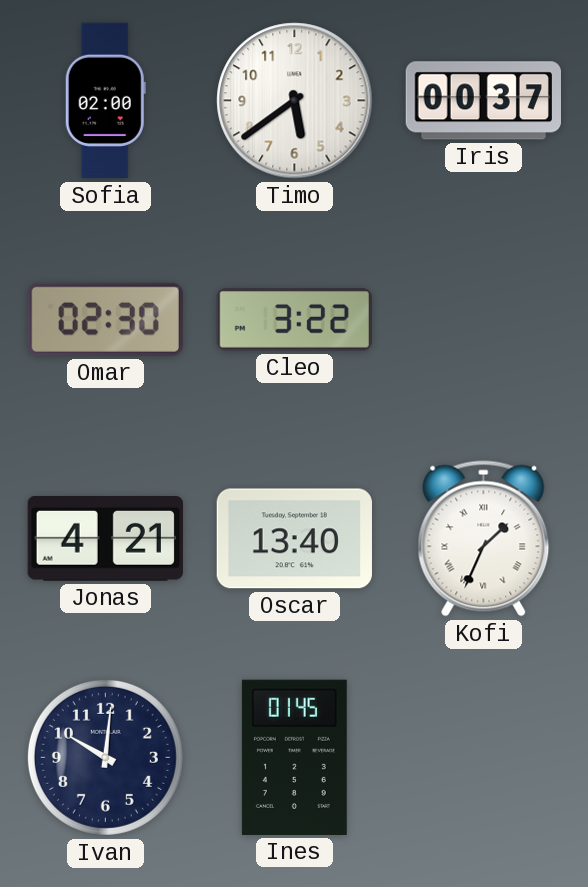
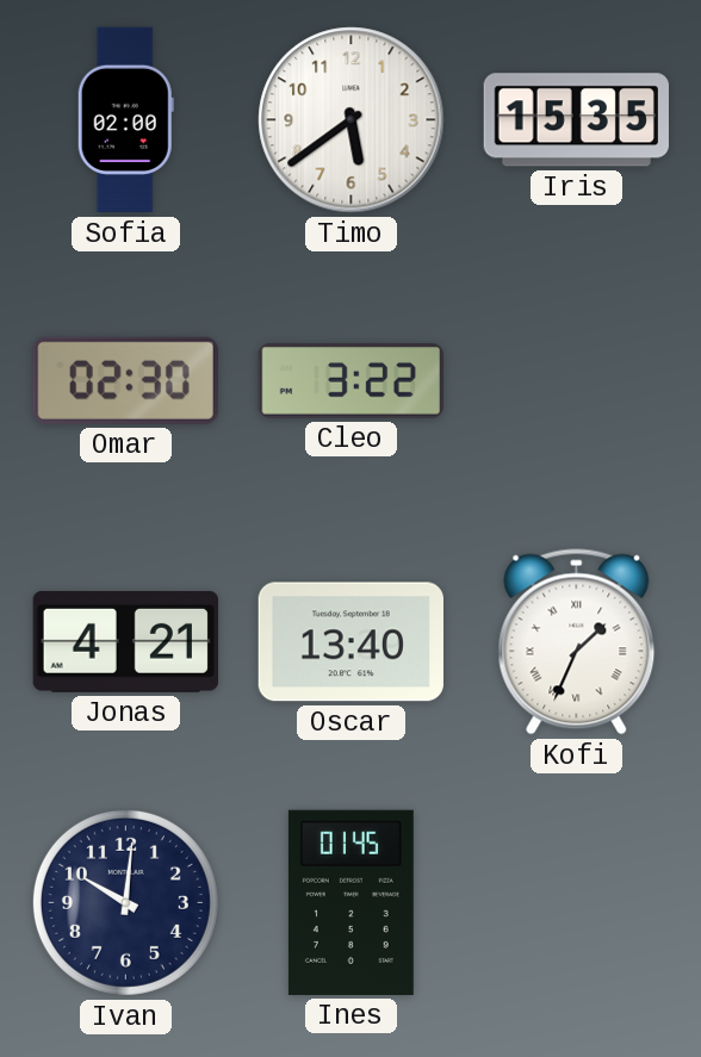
Iris: 00:37 -> 15:35
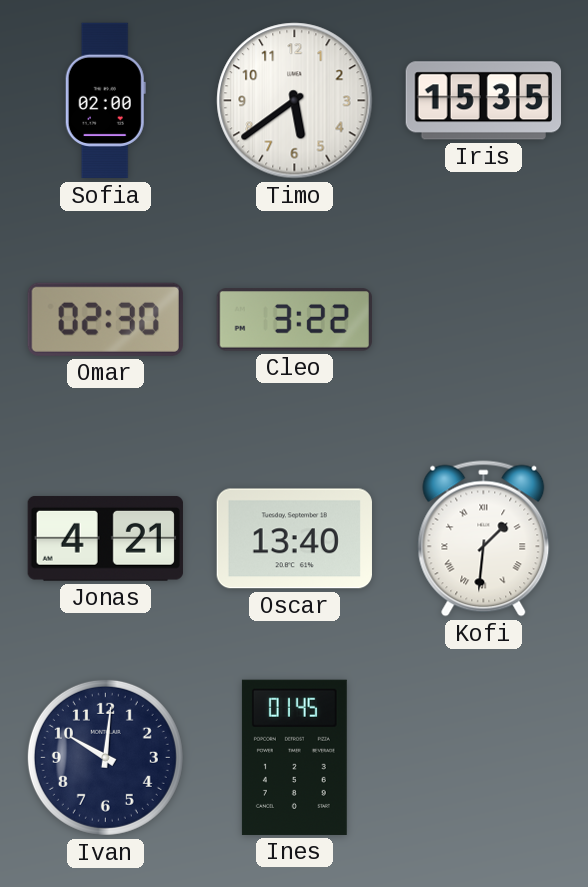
Kofi: 1:34 -> 1:31
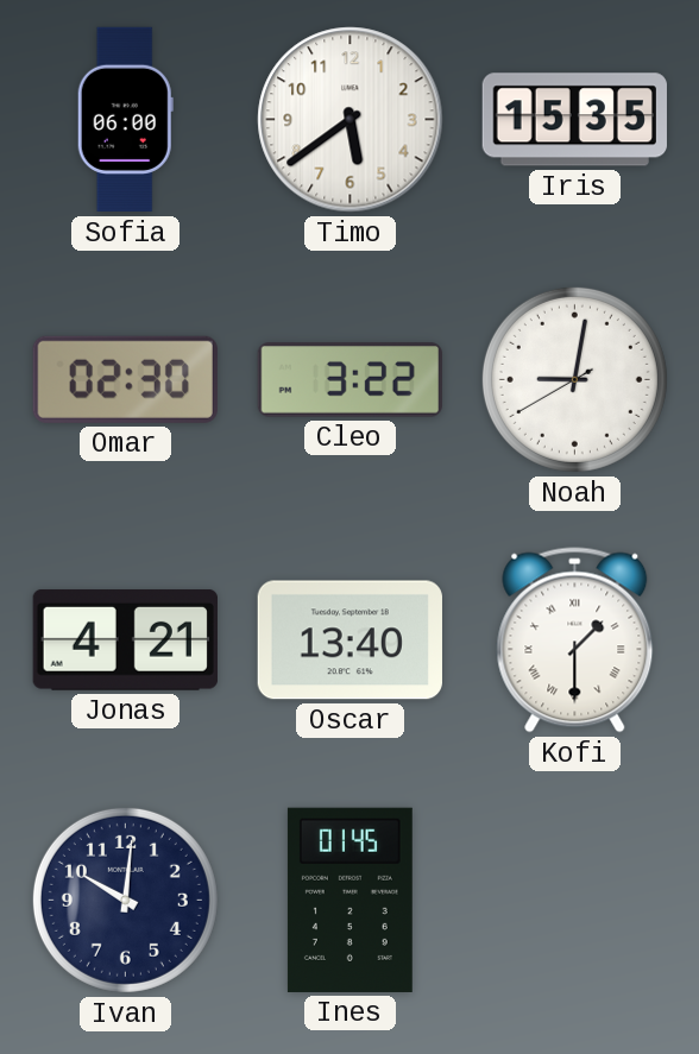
Sofia: 02:00 -> 06:00
Noah: none -> 9:01
Kofi: 1:31 -> 1:30
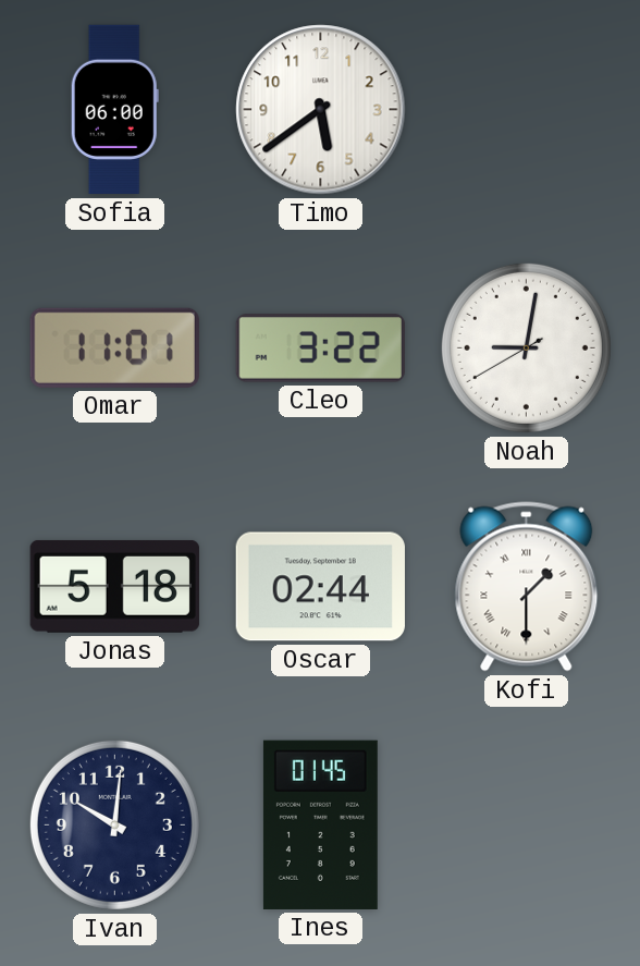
Iris: 15:35 -> none
Omar: 02:30 -> 11:01
Jonas: 4:21 -> 5:18
Oscar: 13:40 -> 02:44
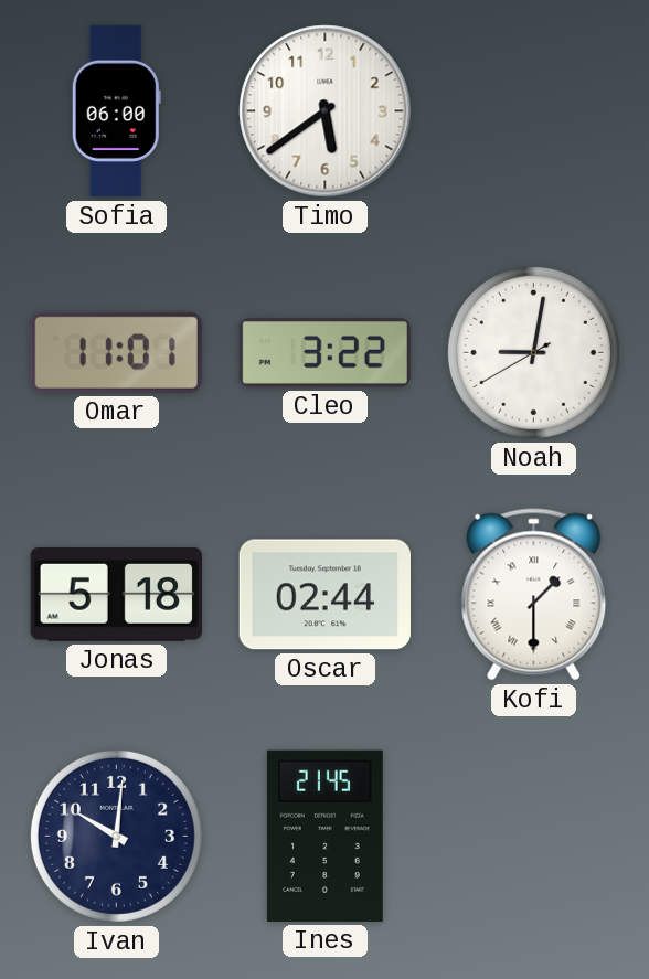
Ines: 01:45 -> 21:45
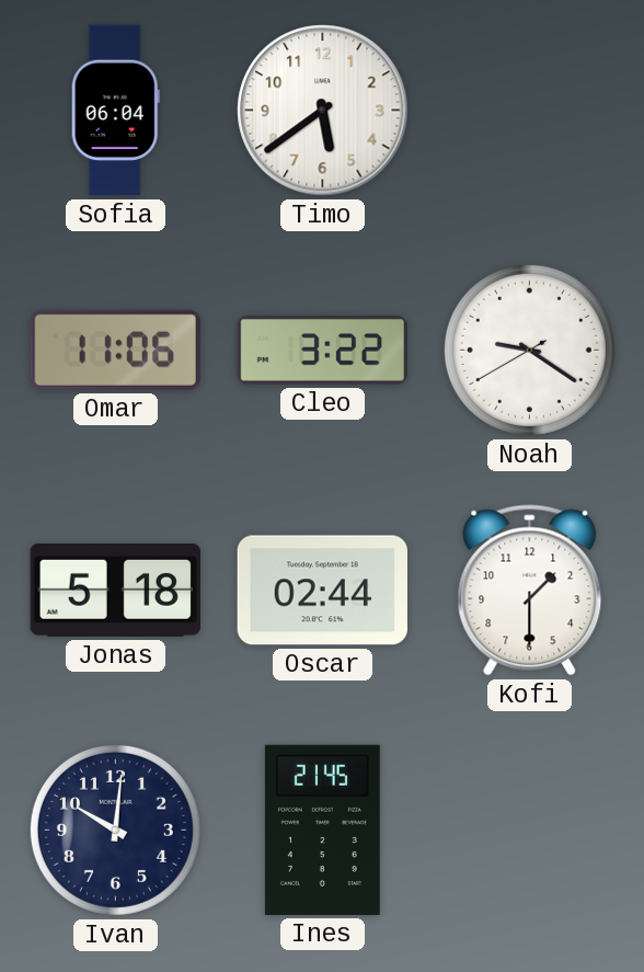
Sofia: 06:00 -> 06:04
Omar: 11:01 -> 11:06
Noah: 9:01 -> 9:20
Kofi numerals: Roman -> Arabic
